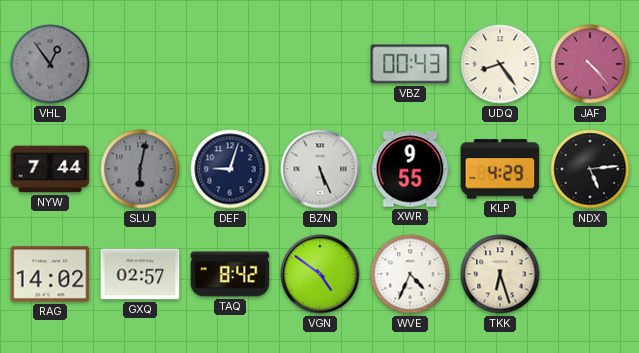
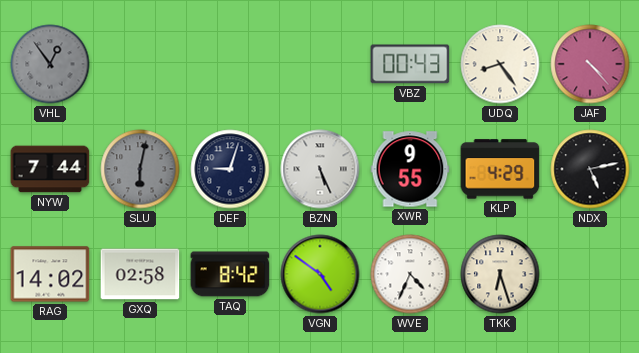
NDX: 5:14 -> 5:13
GXQ: 02:57 -> 02:58
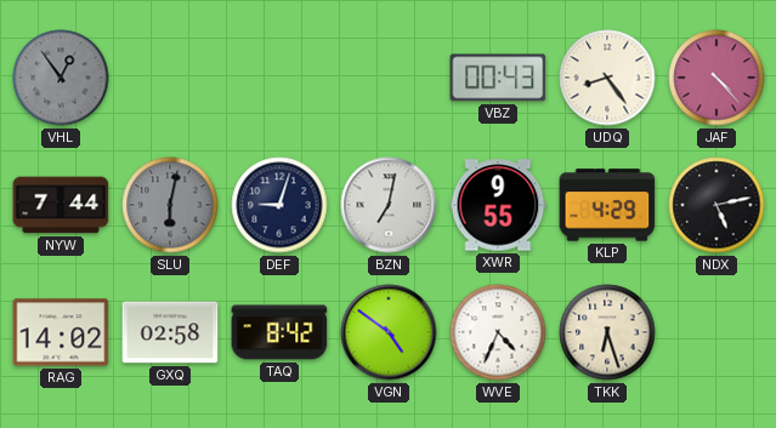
BZN: 5:26 -> 7:02
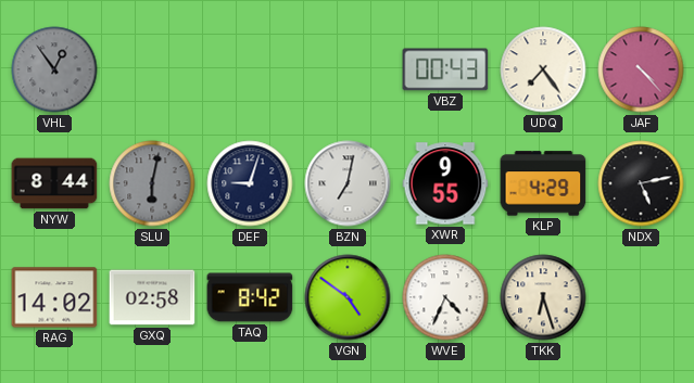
UDQ: 8:24 -> 7:24
NYW: 7:44 -> 8:44
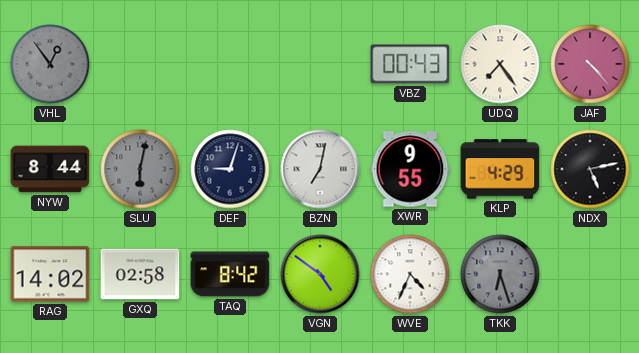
TKK dial: cream -> grey
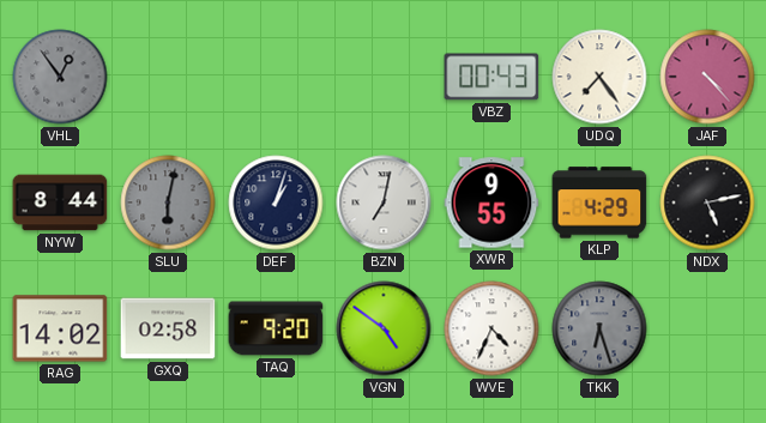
DEF: 9:03 -> 1:03
TAQ: 8:42 -> 9:20
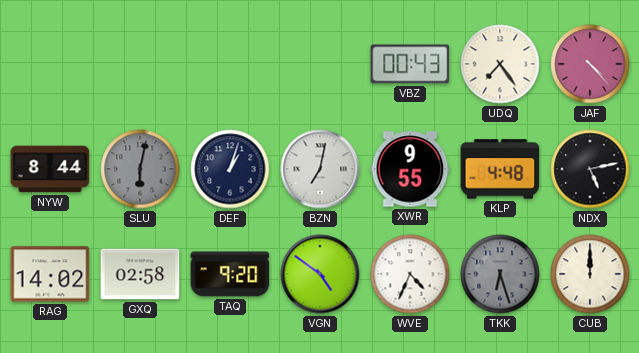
VHL: 12:54 -> none
KLP: 4:29 -> 4:48
CUB: none -> 12:00
